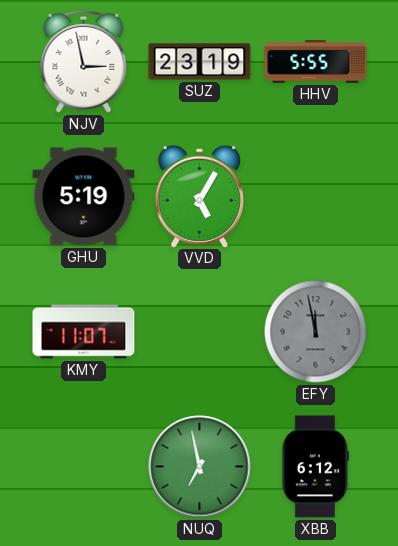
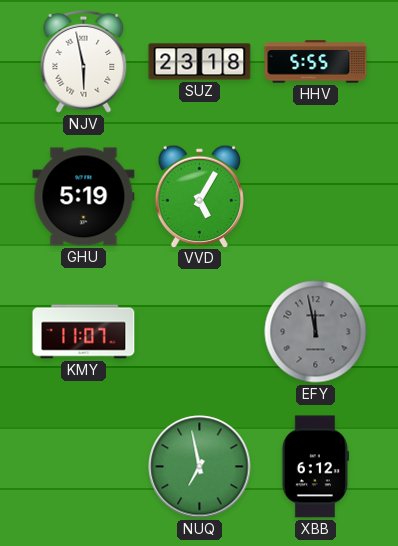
NJV: 2:58 -> 5:58
SUZ: 23:19 -> 23:18
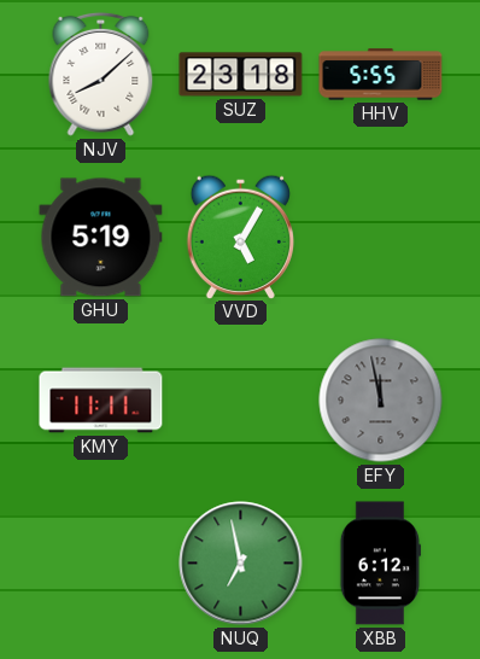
NJV: 5:58 -> 8:08
KMY: 11:07 -> 11:11
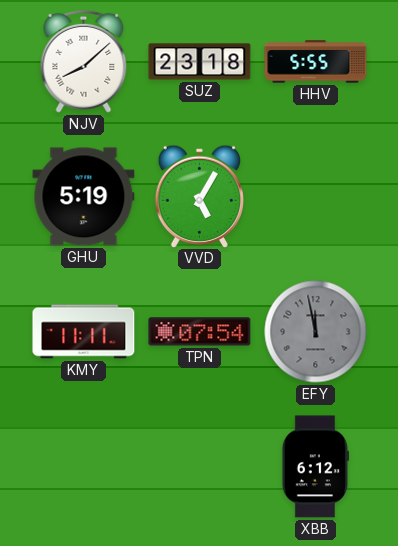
TPN: none -> 07:54
NUQ: 6:58 -> none
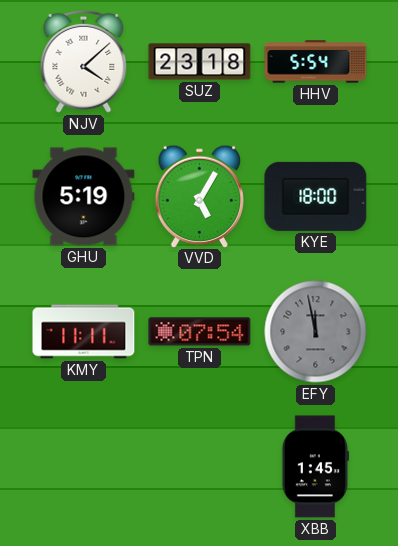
NJV: 8:08 -> 4:08
HHV: 5:55 -> 5:54
KYE: none -> 18:00
XBB: 6:12 -> 1:45
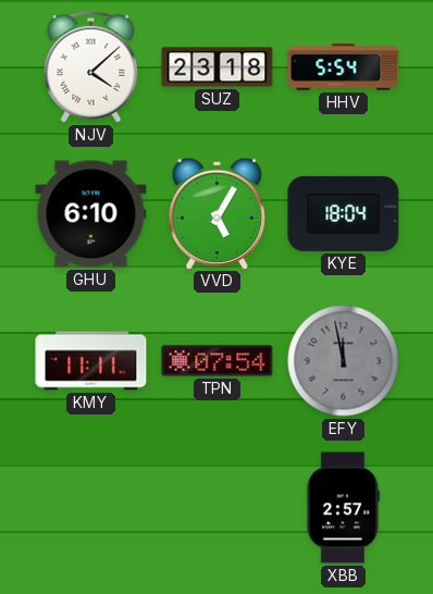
GHU: 5:19 -> 6:10
KYE: 18:00 -> 18:04
XBB: 1:45 -> 2:57
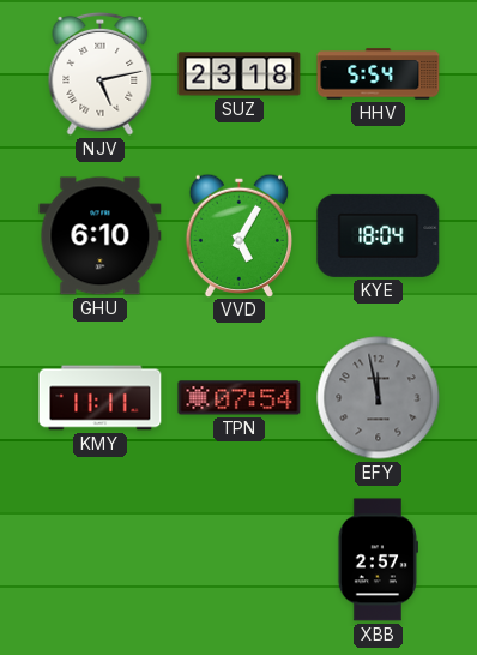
NJV: 4:08 -> 5:13
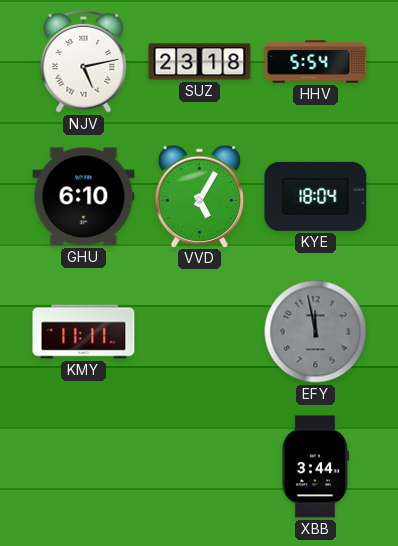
TPN: 07:54 -> none
XBB: 2:57 -> 3:44
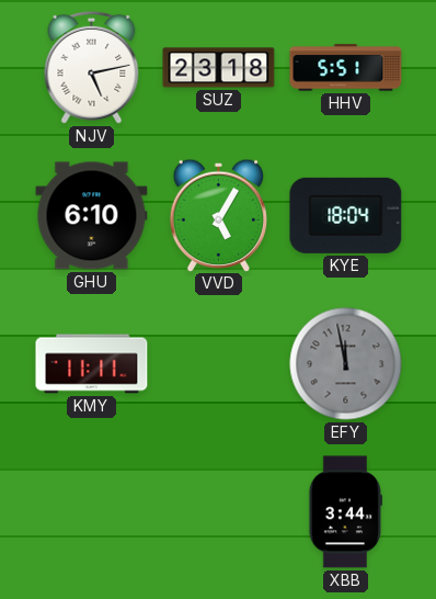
HHV: 5:54 -> 5:51
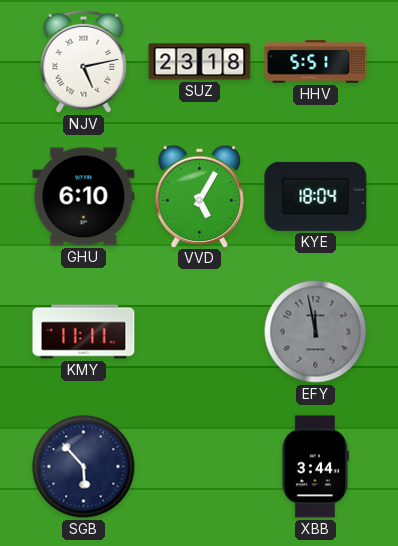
SGB: none -> 5:53
